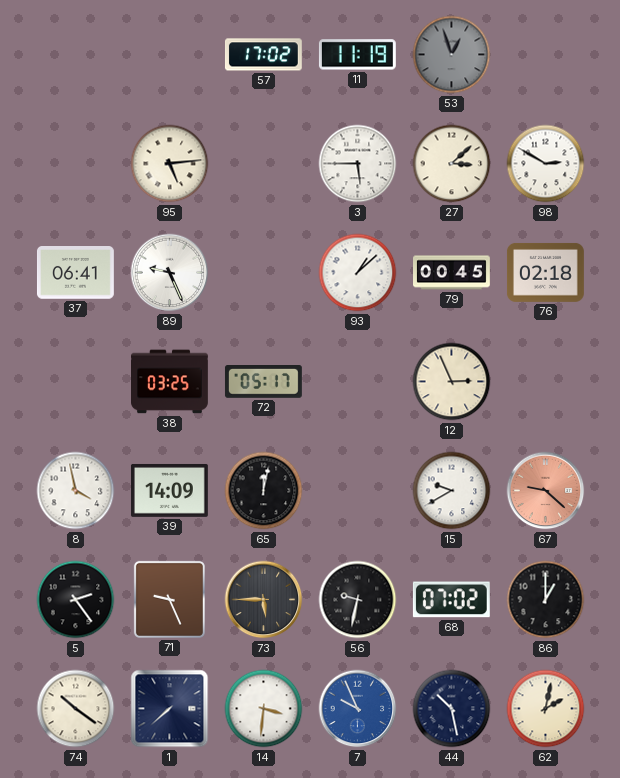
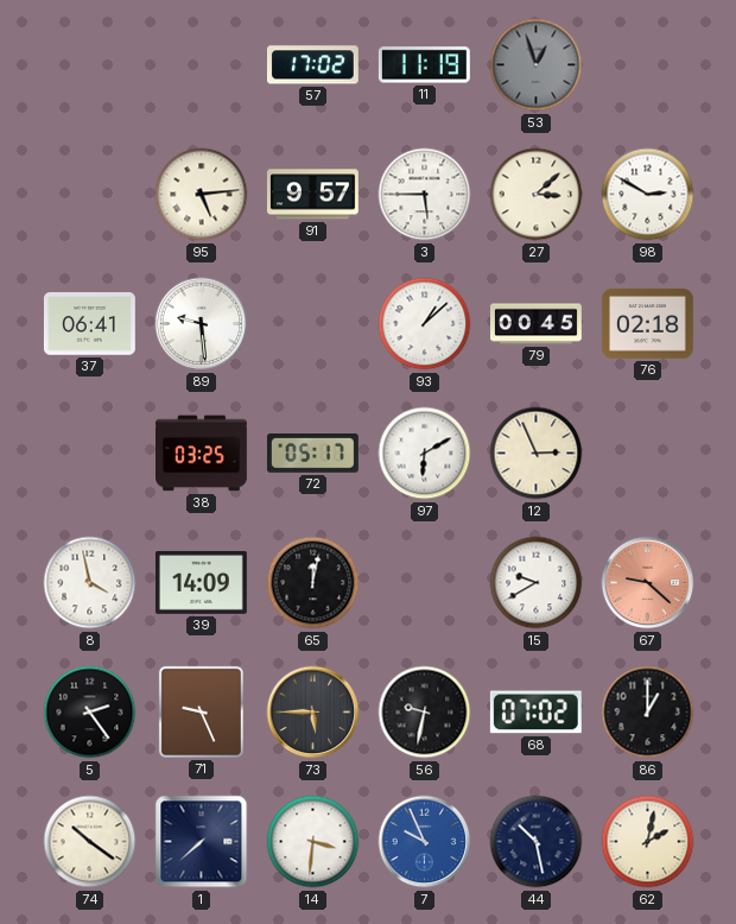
91: none -> 9:57
89: 9:26 -> 9:29
97: none -> 6:10
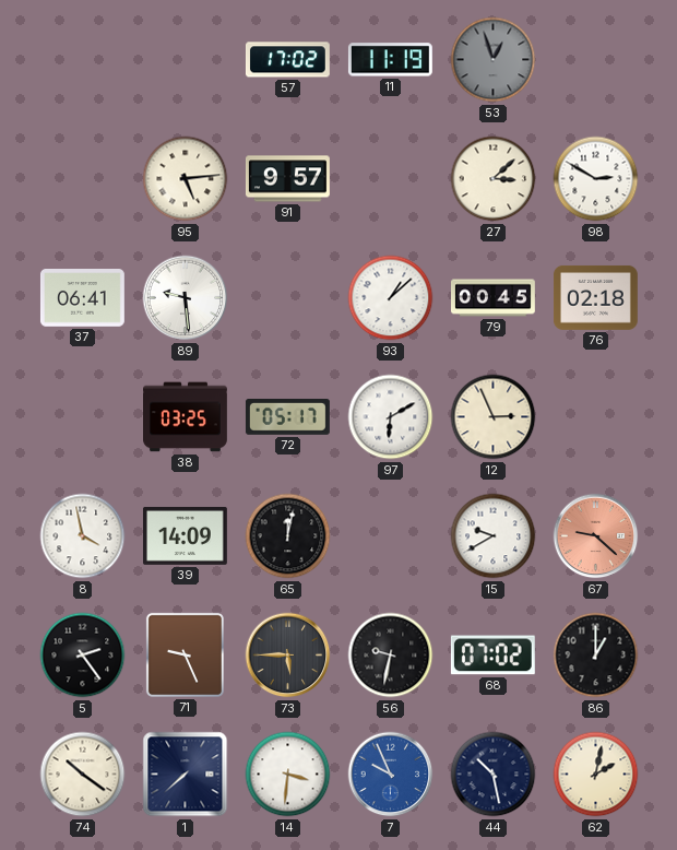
3: 5:45 -> none
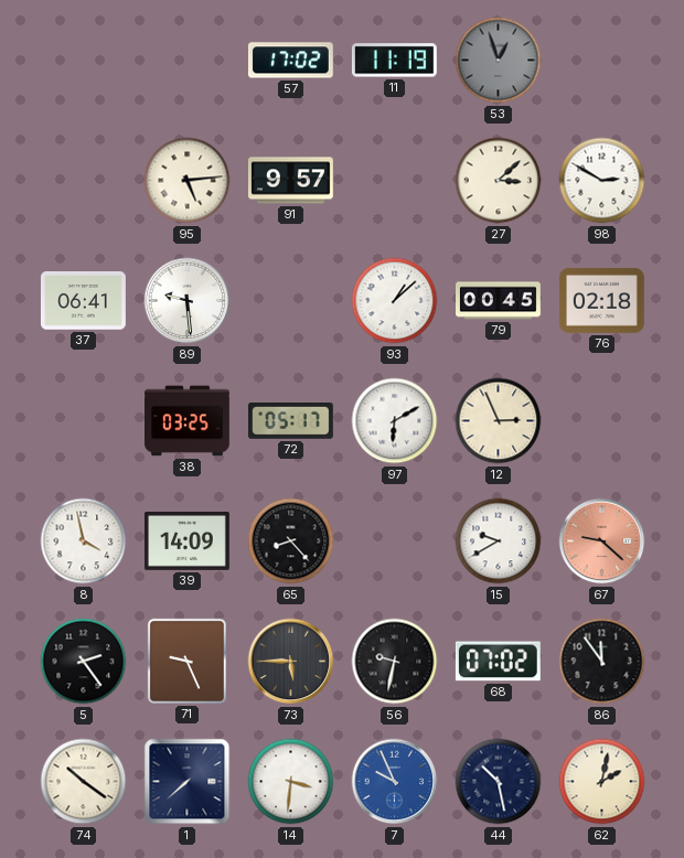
65: 12:02 -> 8:23
86: 1:00 -> 11:54
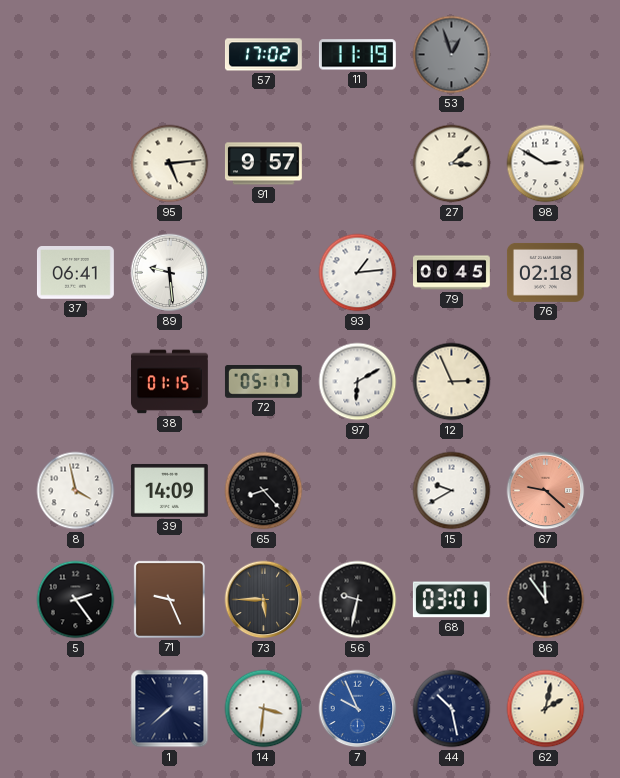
93: 1:08 -> 1:14
38: 03:25 -> 01:15
68: 07:02 -> 03:01
74: 10:21 -> none
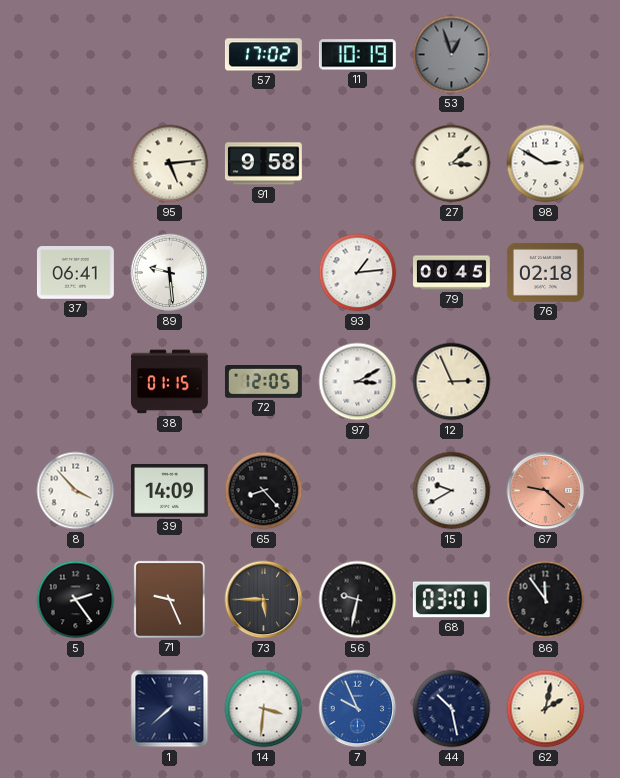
11: 11:19 -> 10:19
91: 9:57 -> 9:58
72: 05:17 -> 12:05
97: 6:10 -> 3:10
8: 3:58 -> 3:53
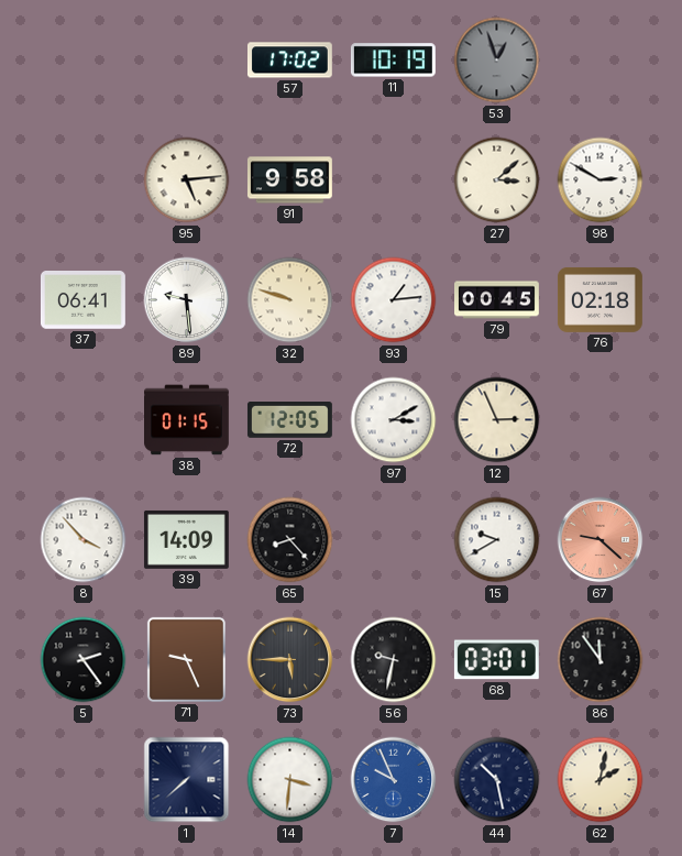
32: none -> 9:48
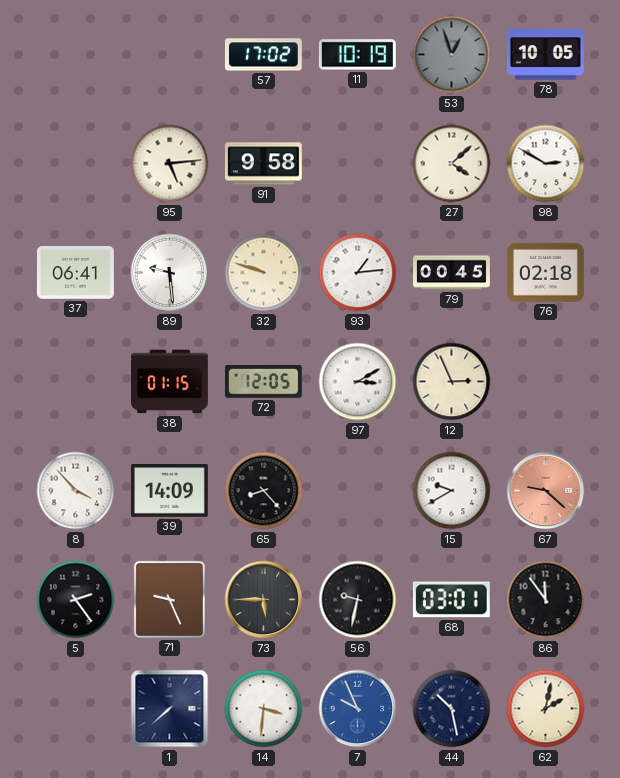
78: none -> 10:05
27: 3:08 -> 4:08
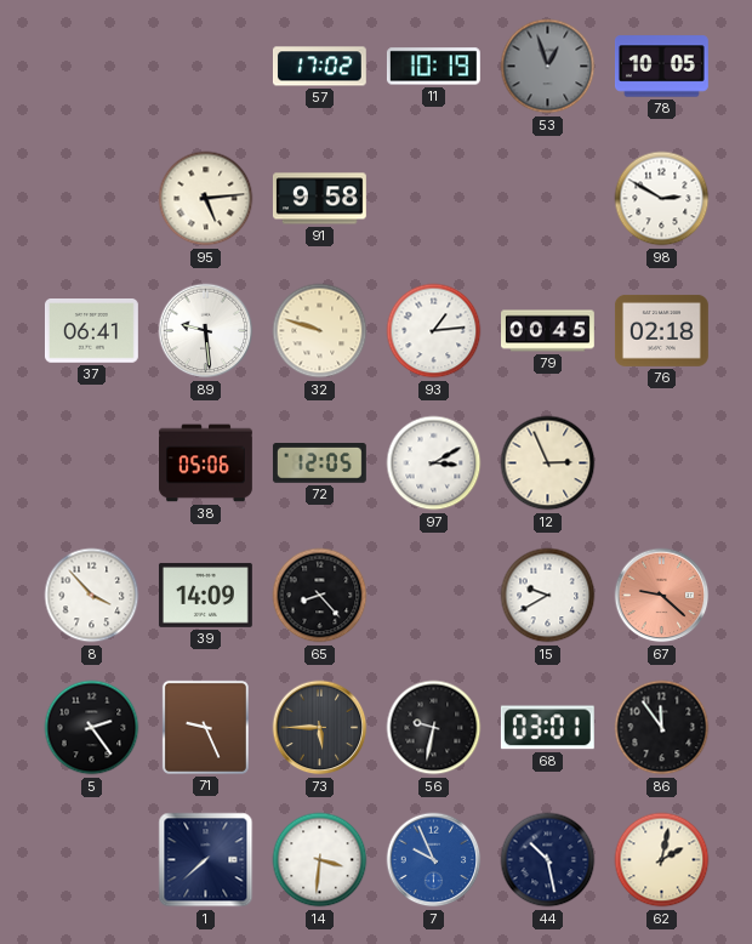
27: 4:08 -> none
38: 01:15 -> 05:06
